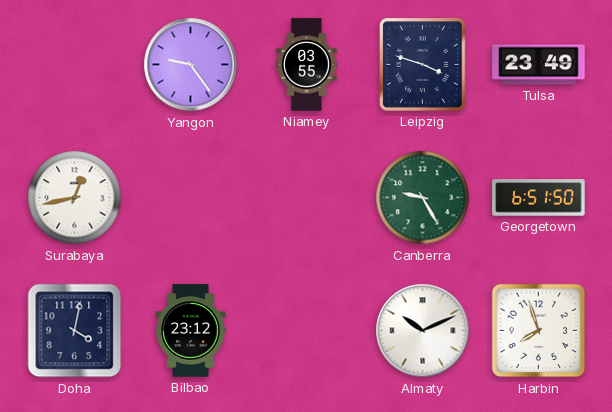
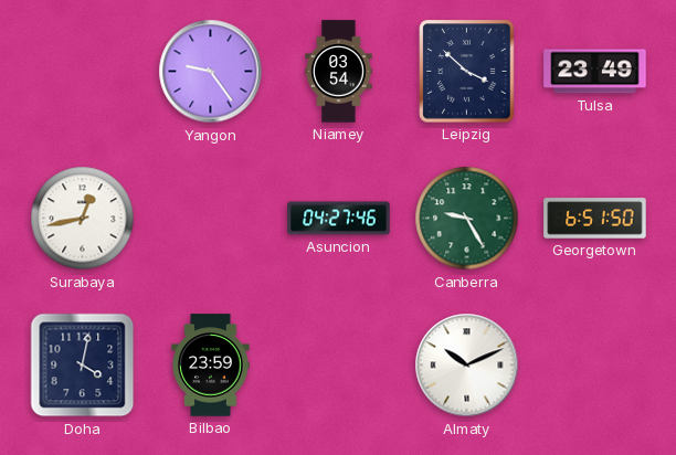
Niamey: 03:55 -> 03:54
Leipzig: 3:48 -> 3:52
Asuncion: none -> 04:27
Bilbao: 23:12 -> 23:59
Harbin: 7:57 -> none
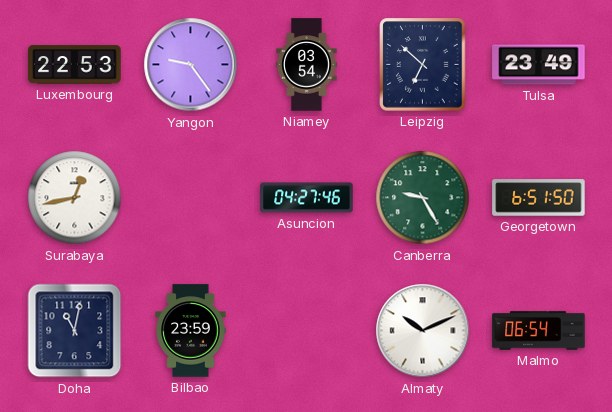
Luxembourg: none -> 22:53
Leipzig: 3:52 -> 6:52
Doha: 4:02 -> 11:02
Malmo: none -> 06:54
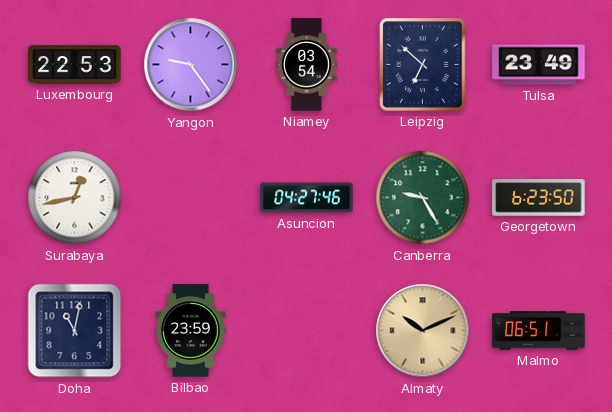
Georgetown: 6:51 -> 6:23
Almaty dial: white -> champagne
Malmo: 06:54 -> 06:51
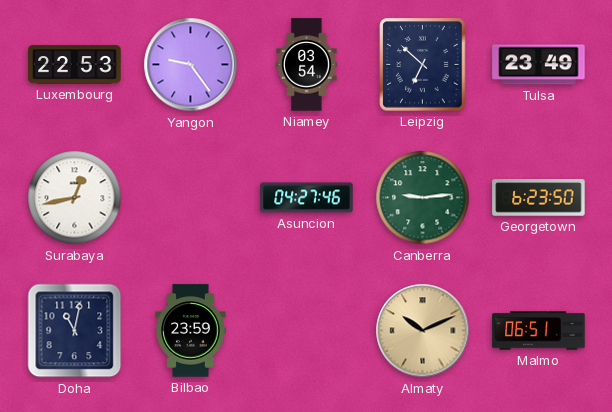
Canberra: 9:25 -> 9:14
